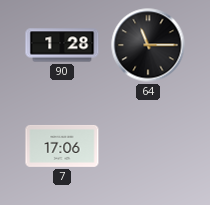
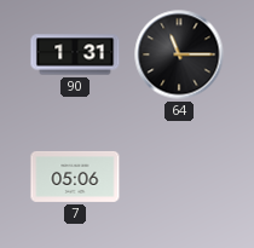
90: 1:28 -> 1:31
7: 17:06 -> 05:06
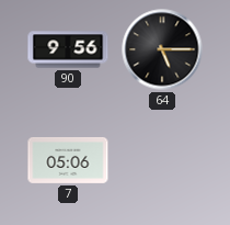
90: 1:31 -> 9:56
64: 11:15 -> 5:15
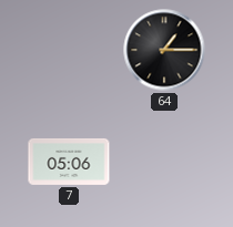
90: 9:56 -> none
64: 5:15 -> 1:15
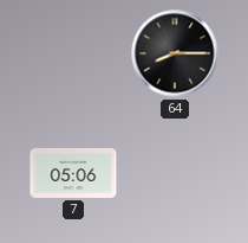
64: 1:15 -> 8:15
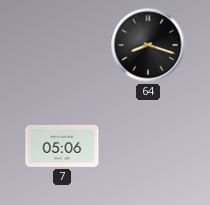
64: 8:15 -> 8:18
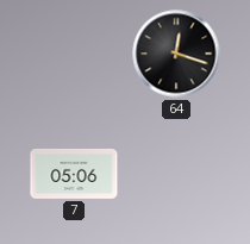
64: 8:18 -> 12:18
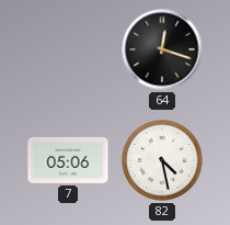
82: none -> 4:28
